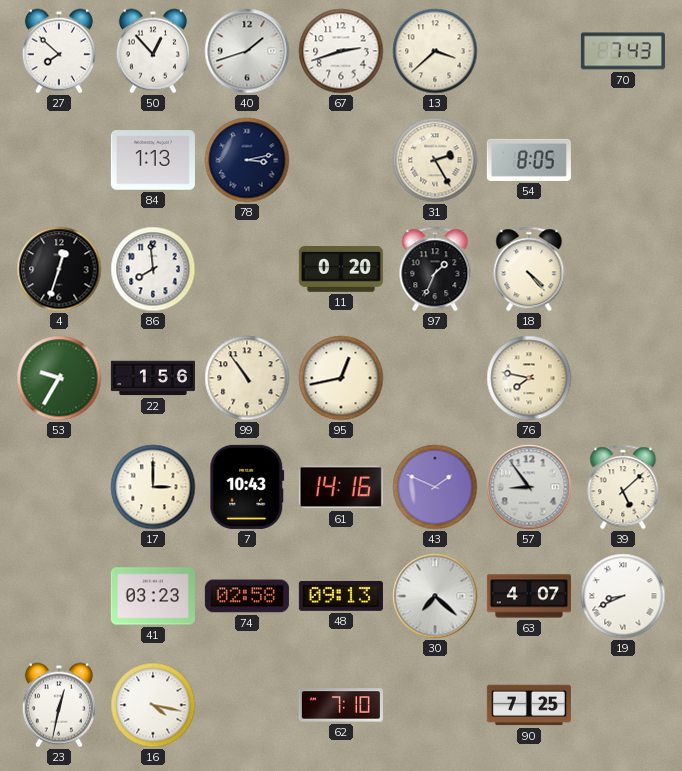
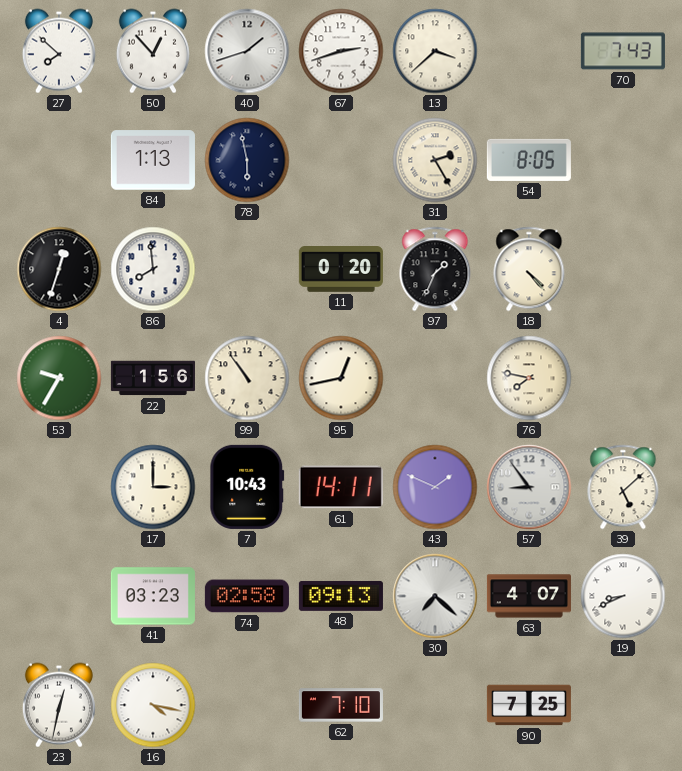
78: 3:13 -> 5:58
61: 14:16 -> 14:11
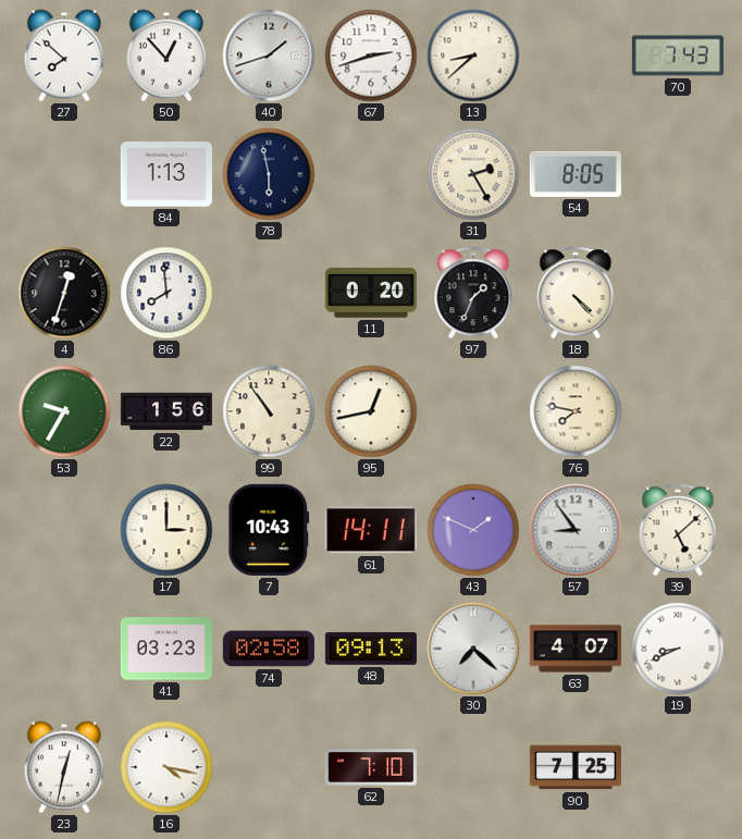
13: 3:38 -> 8:38
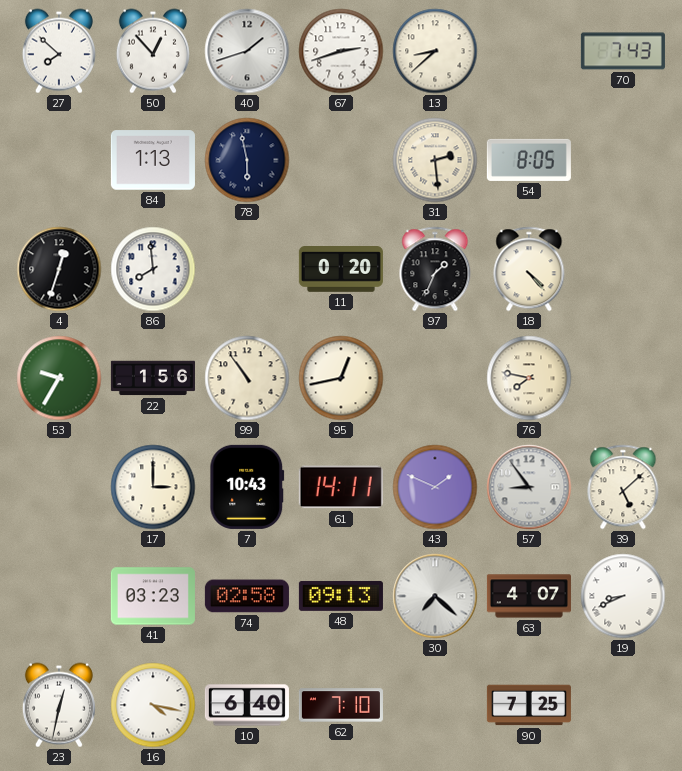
31: 2:25 -> 2:29
10: none -> 6:40
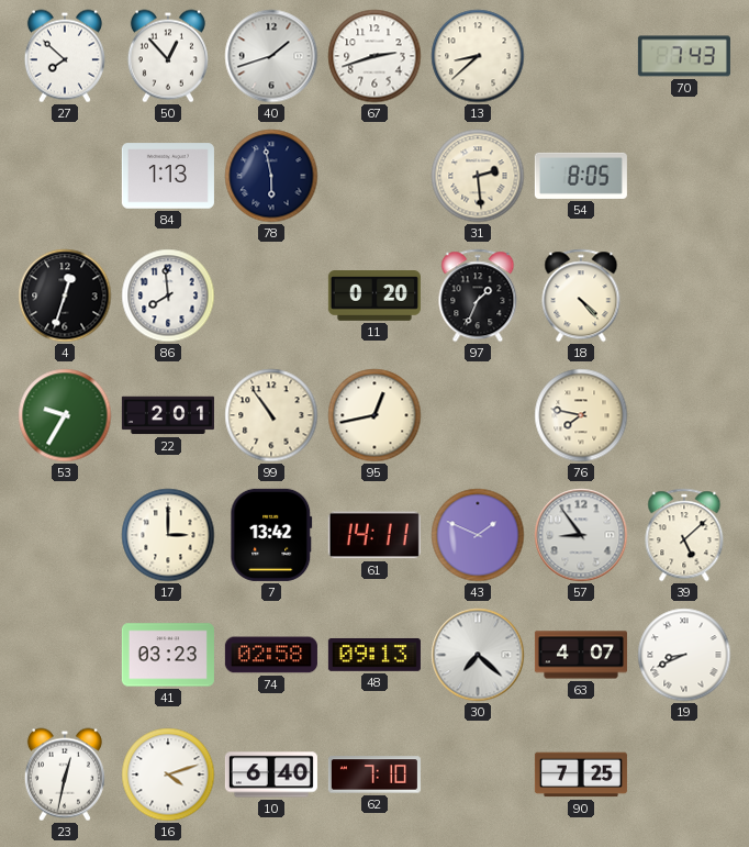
22: 1:56 -> 2:01
7: 10:43 -> 13:42
16: 4:17 -> 4:12
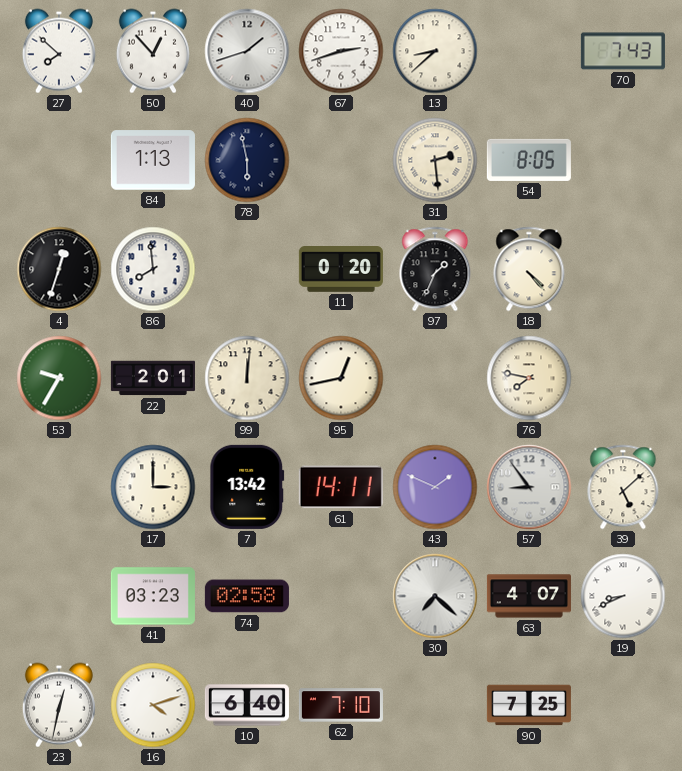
99: 10:54 -> 12:01
48: 09:13 -> none
